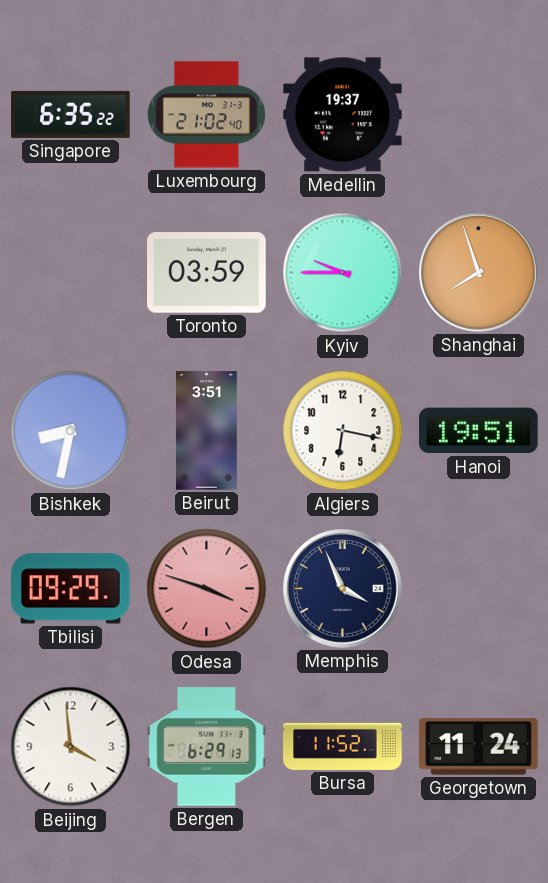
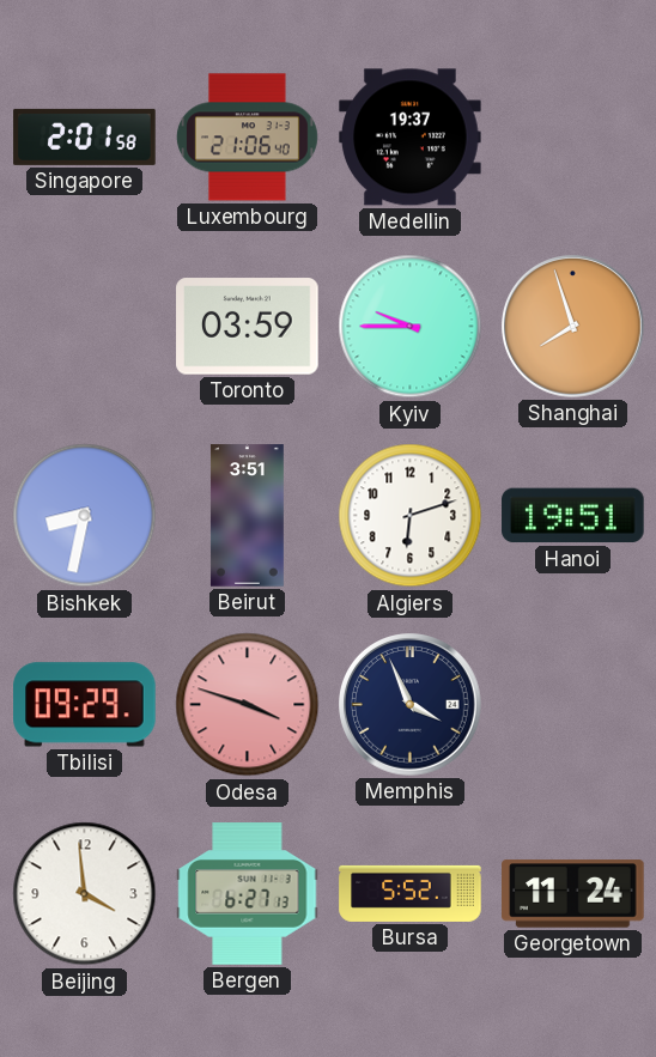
Singapore: 6:35 -> 2:01
Luxembourg: 21:02 -> 21:06
Algiers: 6:17 -> 6:12
Bergen: 6:29 -> 6:27
Bursa: 11:52 -> 5:52
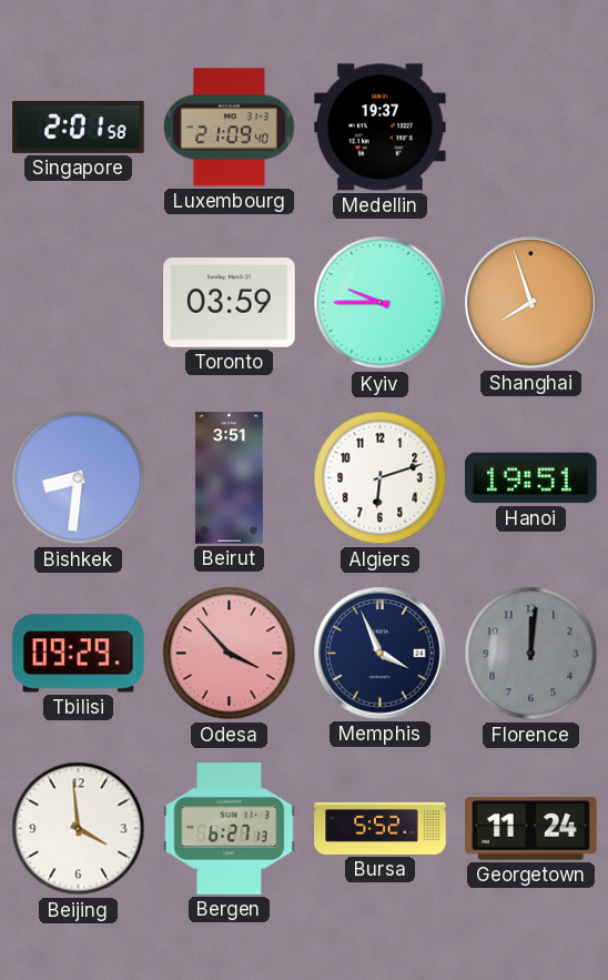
Luxembourg: 21:06 -> 21:09
Bishkek: 8:32 -> 8:31
Odesa: 3:48 -> 3:53
Florence: none -> 12:01
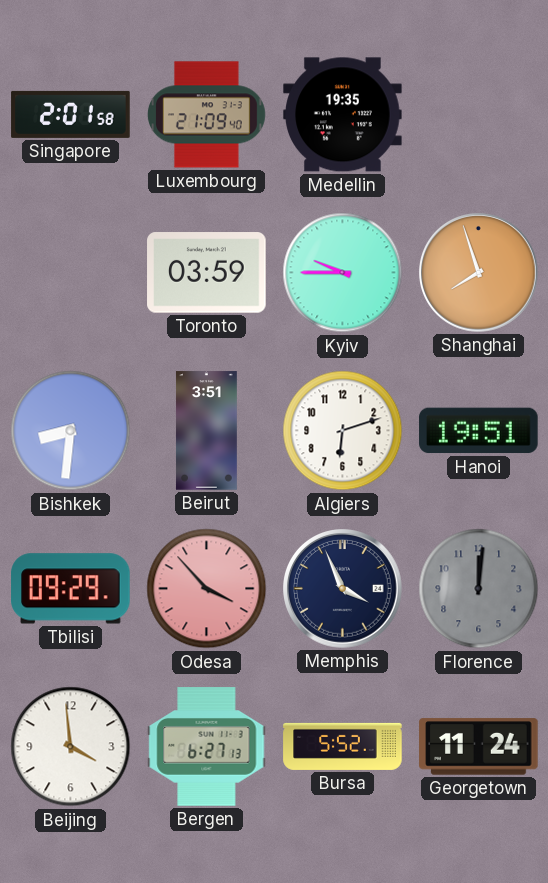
Medellin: 19:37 -> 19:35
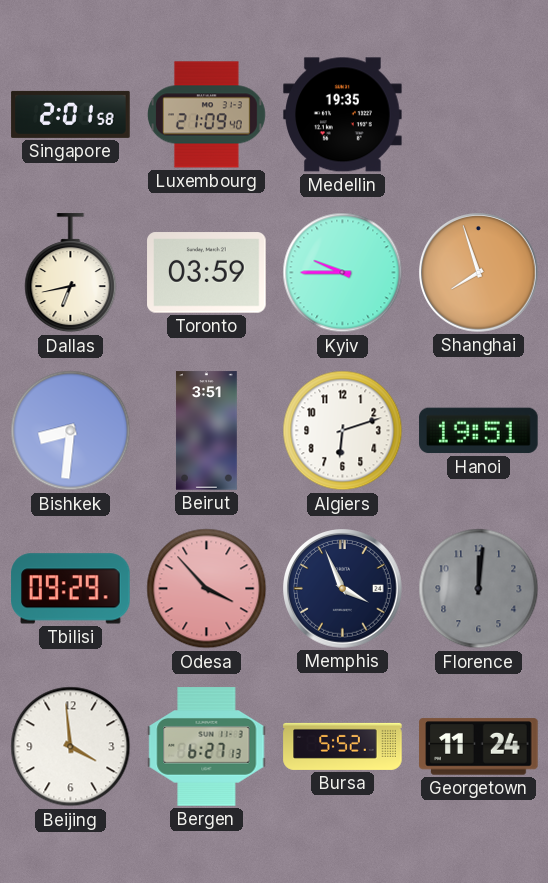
Dallas: none -> 6:43
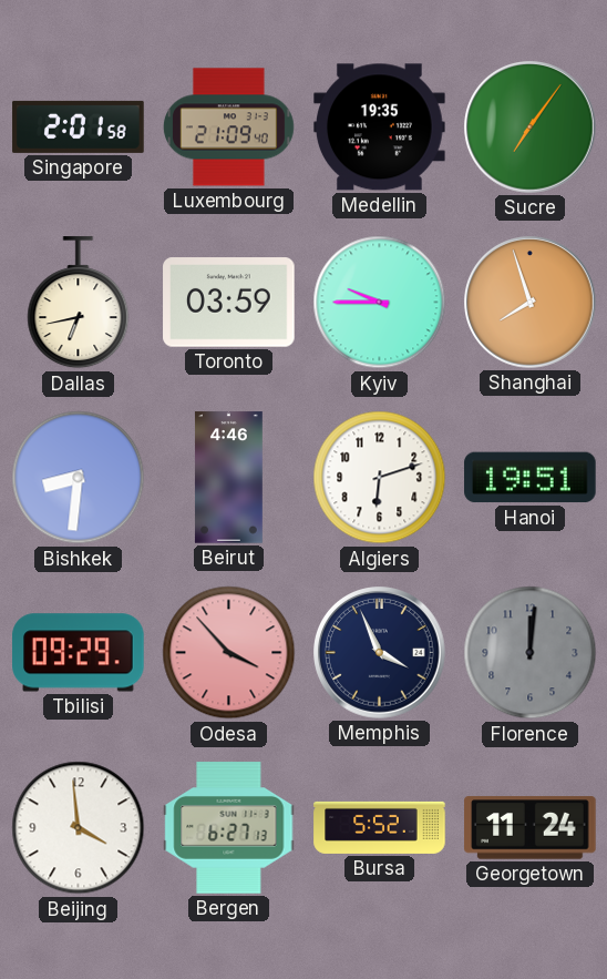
Sucre: none -> 7:06
Beirut: 3:51 -> 4:46
